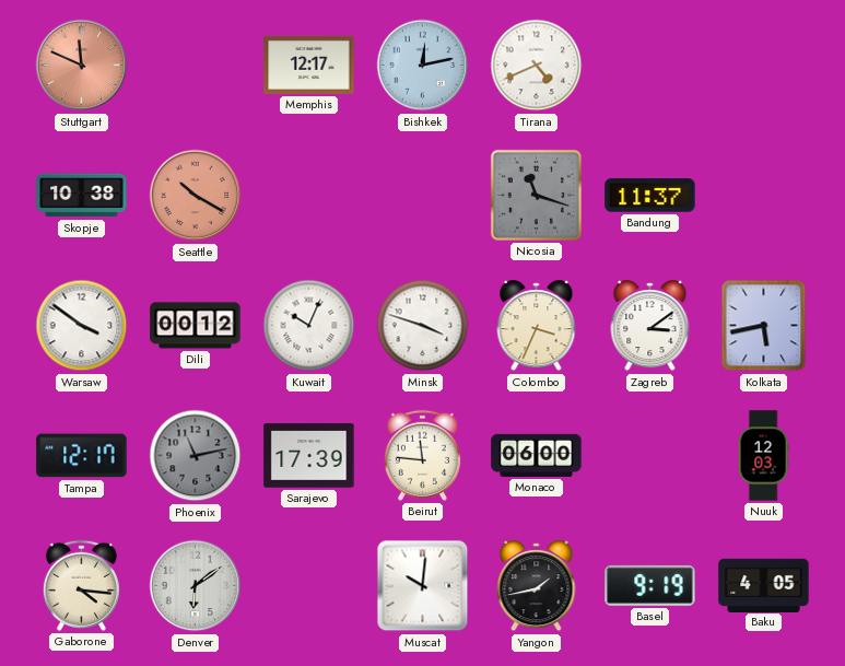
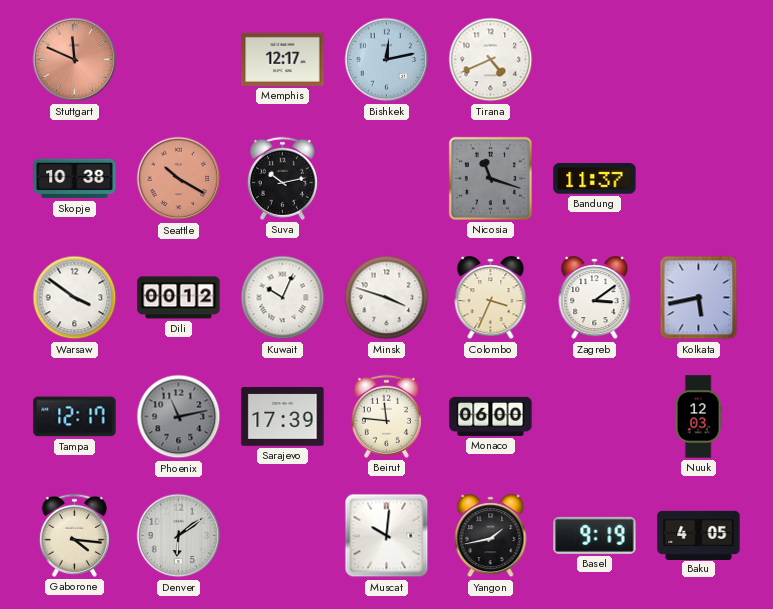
Suva: none -> 10:13
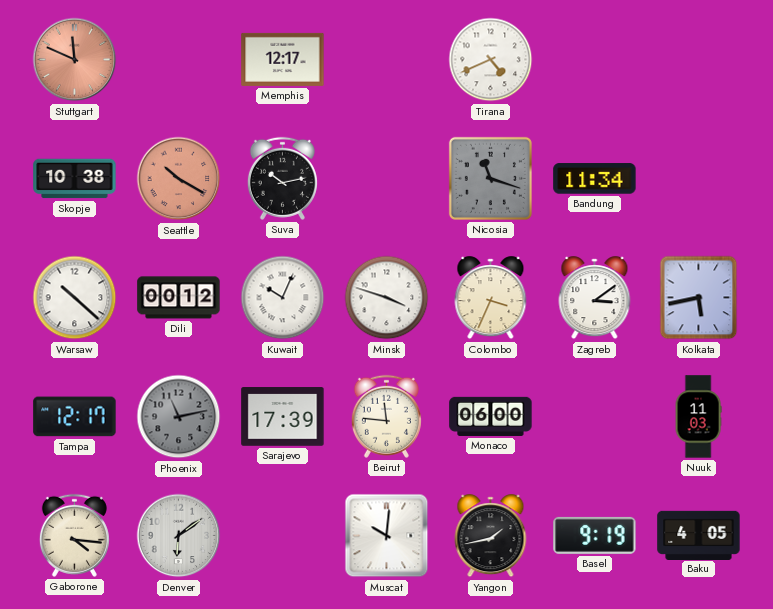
Bishkek: 12:13 -> none
Bandung: 11:37 -> 11:34
Warsaw: 3:51 -> 10:22
Nuuk: 12:03 -> 11:03
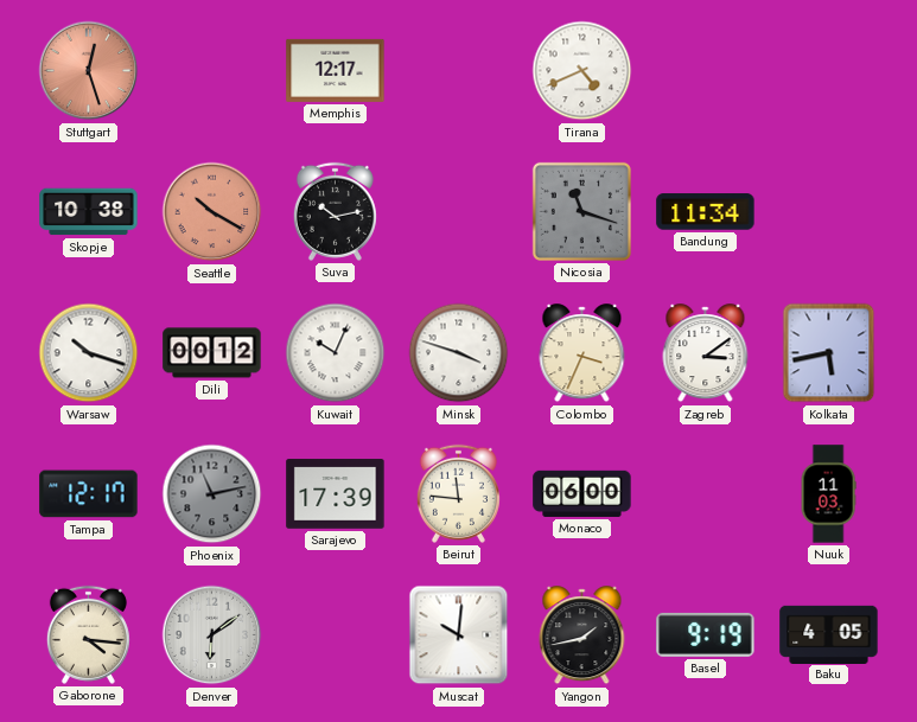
Stuttgart: 11:49 -> 12:27
Warsaw: 10:22 -> 10:18
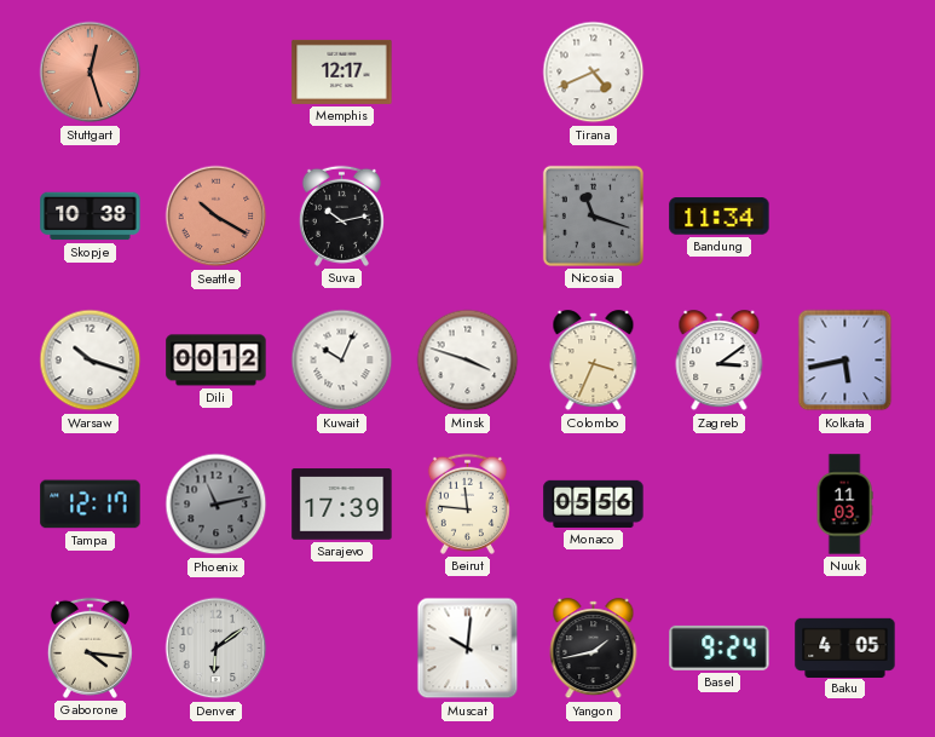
Monaco: 06:00 -> 05:56
Basel: 9:19 -> 9:24
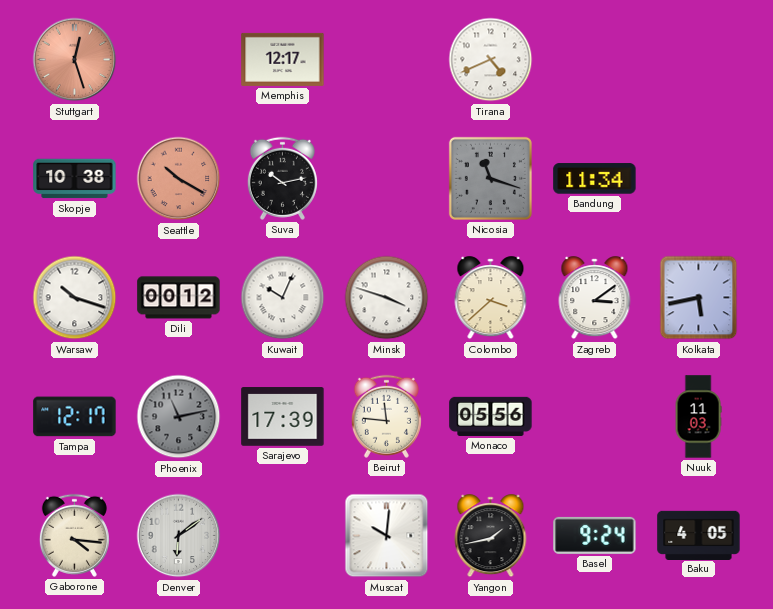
Colombo: 3:34 -> 3:38
